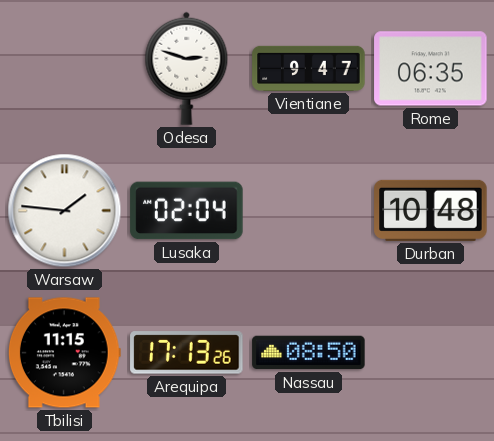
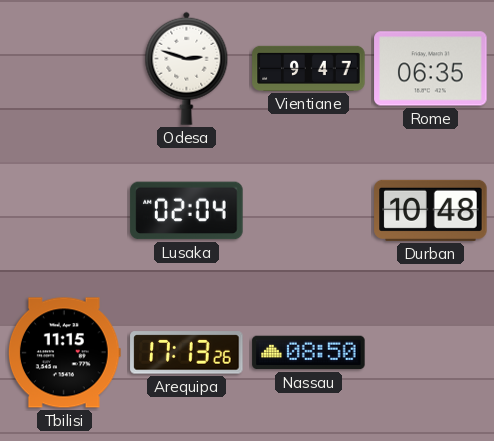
Warsaw: 1:46 -> none
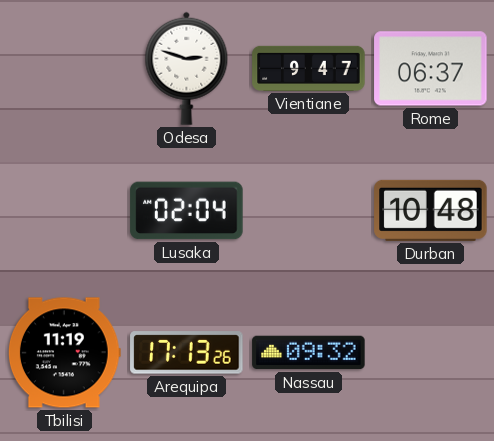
Rome: 06:35 -> 06:37
Tbilisi: 11:15 -> 11:19
Nassau: 08:50 -> 09:32
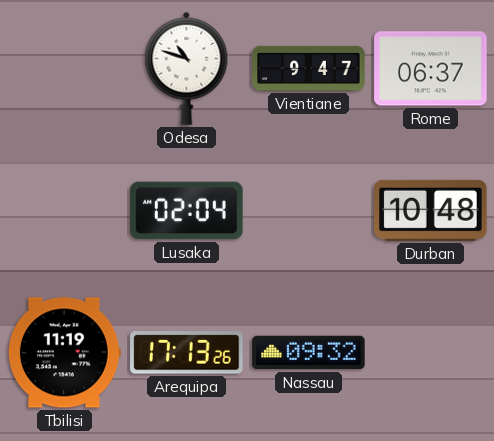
Odesa: 2:48 -> 10:48
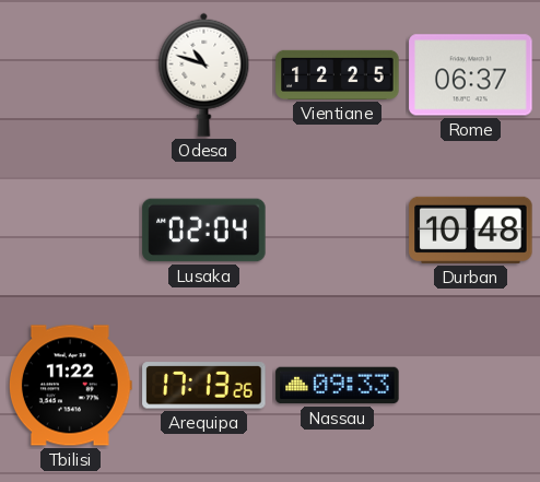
Vientiane: 9:47 -> 12:25
Tbilisi: 11:19 -> 11:22
Nassau: 09:32 -> 09:33
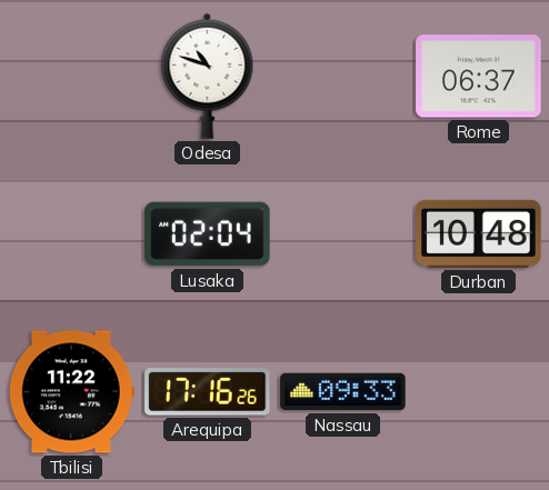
Vientiane: 12:25 -> none
Arequipa: 17:13 -> 17:16
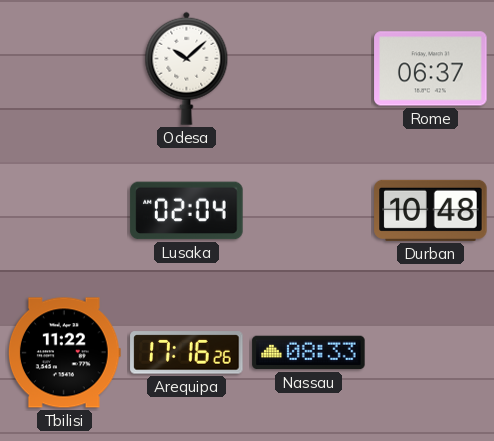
Odesa: 10:48 -> 10:08
Nassau: 09:33 -> 08:33
